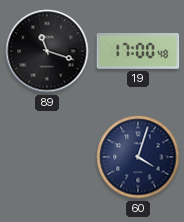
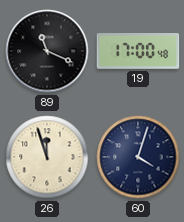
89: 11:18 -> 11:19
26: none -> 11:57
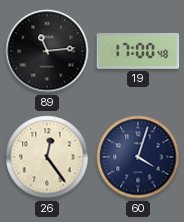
89: 11:19 -> 11:14
26: 11:57 -> 12:24
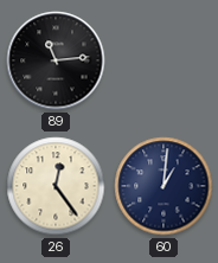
19: 17:00 -> none
60: 4:03 -> 1:01
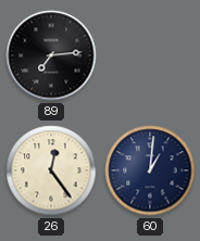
89: 11:14 -> 7:14
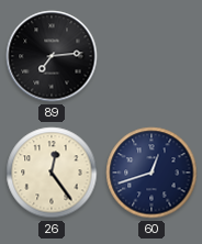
60: 1:01 -> 12:42
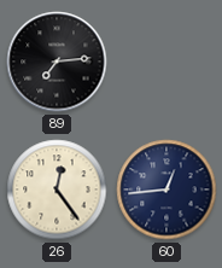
60: 12:42 -> 12:44
